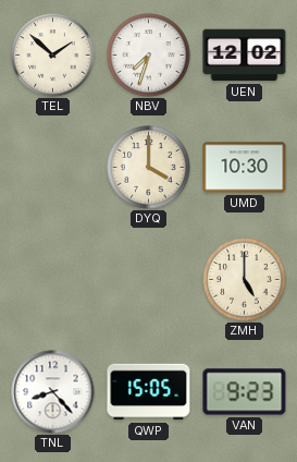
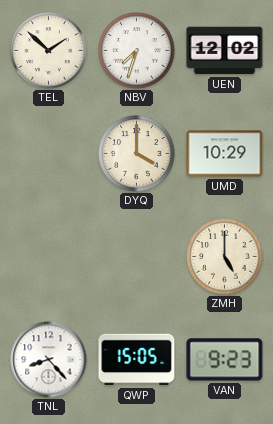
UMD: 10:30 -> 10:29
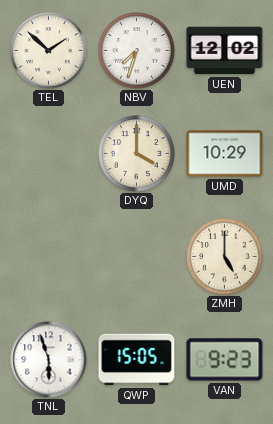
TNL: 8:23 -> 5:57
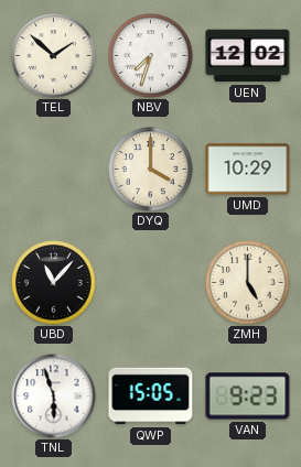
UBD: none -> 11:07
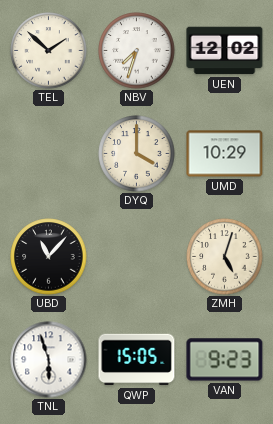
ZMH: 5:00 -> 5:03
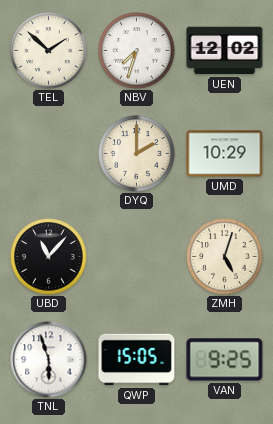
DYQ: 4:00 -> 2:00
VAN: 9:23 -> 9:25
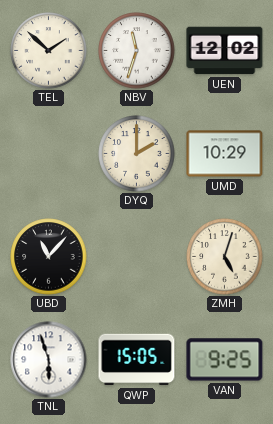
NBV: 7:33 -> 11:33
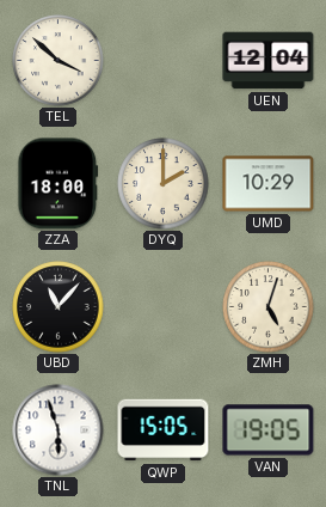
TEL: 1:52 -> 3:52
NBV: 11:33 -> none
UEN: 12:02 -> 12:04
ZZA: none -> 18:00
VAN: 9:25 -> 19:05
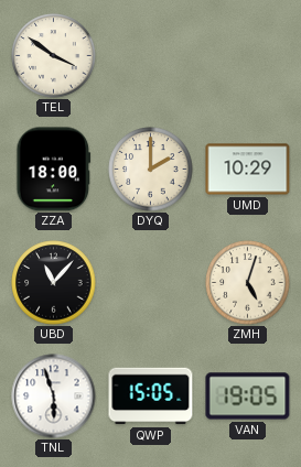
TEL: 3:52 -> 3:51
UEN: 12:04 -> none
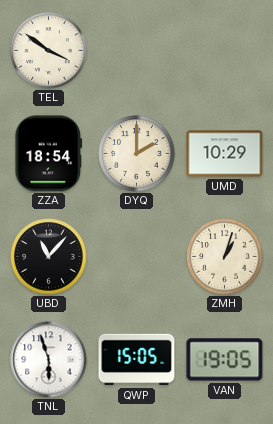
ZZA: 18:00 -> 18:54
ZMH: 5:03 -> 1:03
